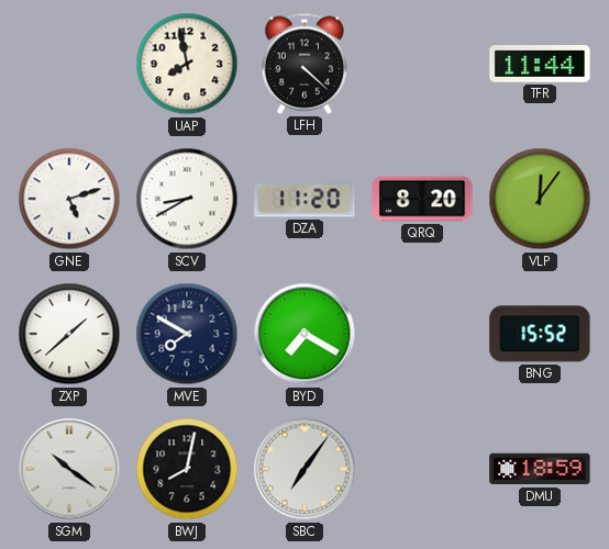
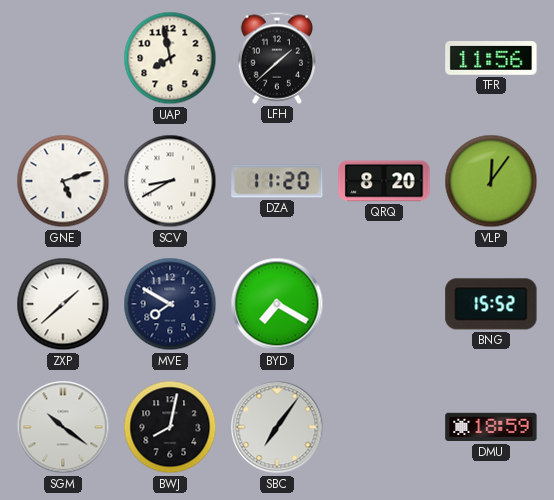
LFH: 4:22 -> 1:38
TFR: 11:44 -> 11:56
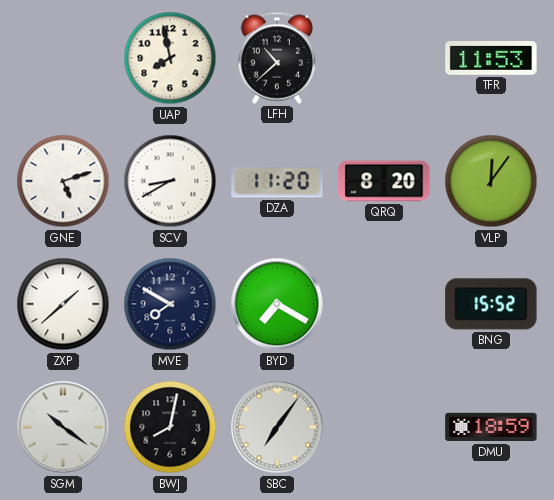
LFH: 1:38 -> 10:38
TFR: 11:56 -> 11:53
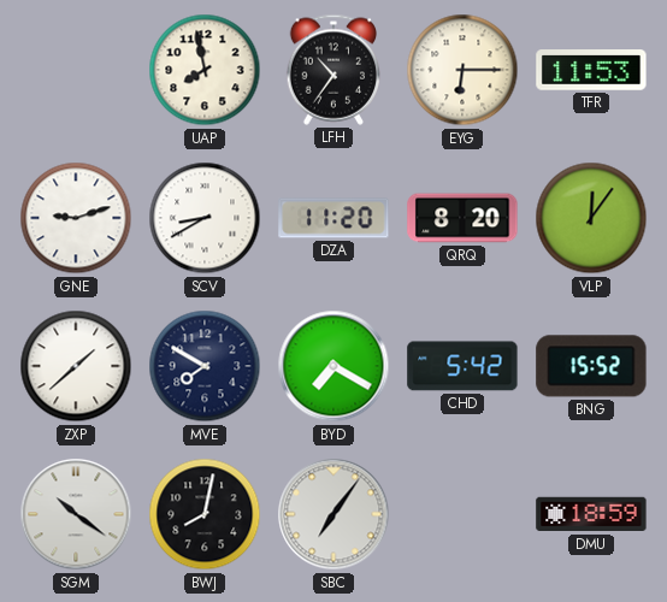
LFH: 10:38 -> 10:36
EYG: none -> 6:15
GNE: 5:12 -> 9:12
CHD: none -> 5:42
